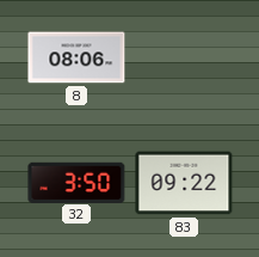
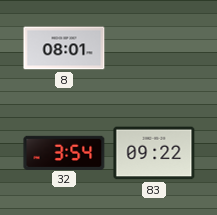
8: 08:06 -> 08:01
32: 3:50 -> 3:54
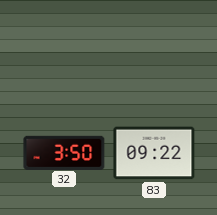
8: 08:01 -> none
32: 3:54 -> 3:50
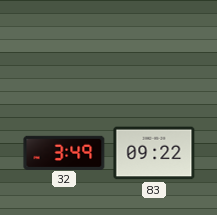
32: 3:50 -> 3:49
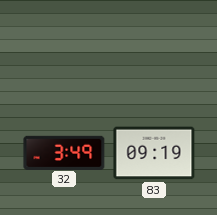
83: 09:22 -> 09:19
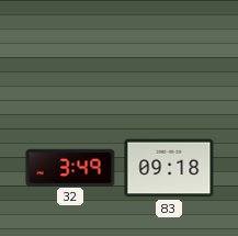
83: 09:19 -> 09:18
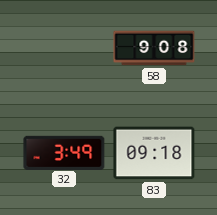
58: none -> 9:08
